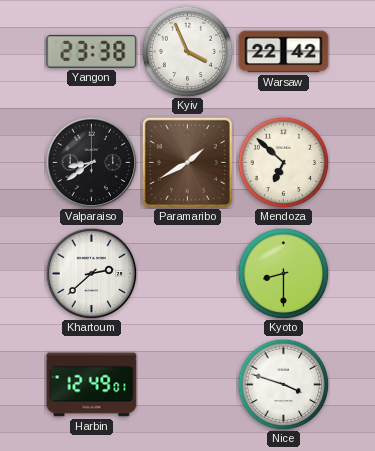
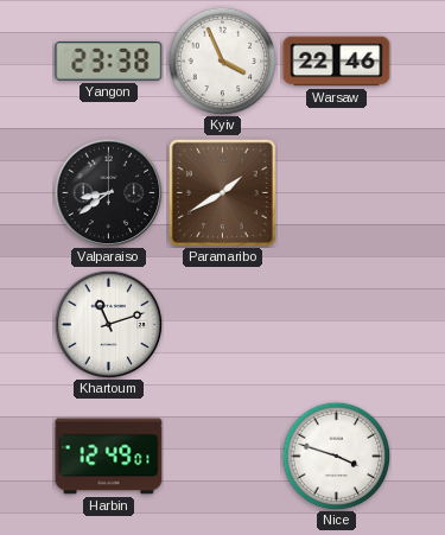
Warsaw: 22:42 -> 22:46
Mendoza: 6:52 -> none
Khartoum: 2:38 -> 11:12
Kyoto: 8:30 -> none
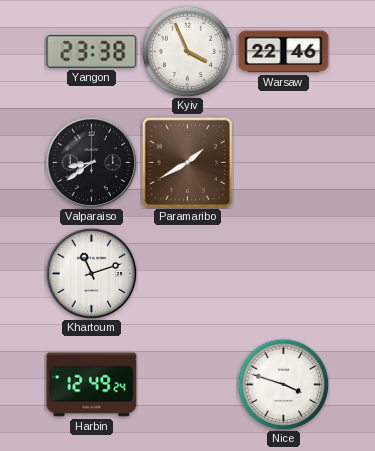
Harbin: 12:49:01 -> 12:49:24
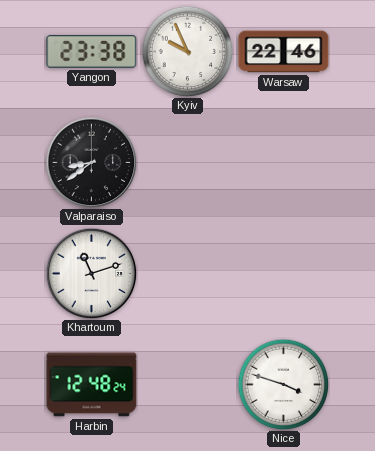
Kyiv: 3:56 -> 9:56
Paramaribo: 1:40 -> none
Harbin: 12:49 -> 12:48
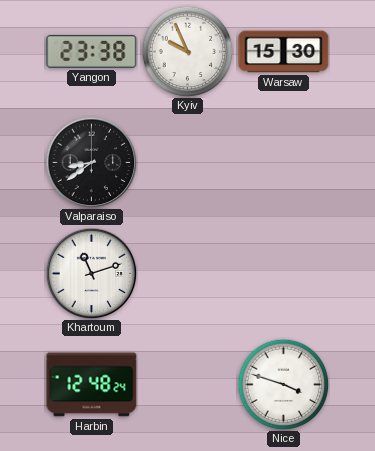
Warsaw: 22:46 -> 15:30
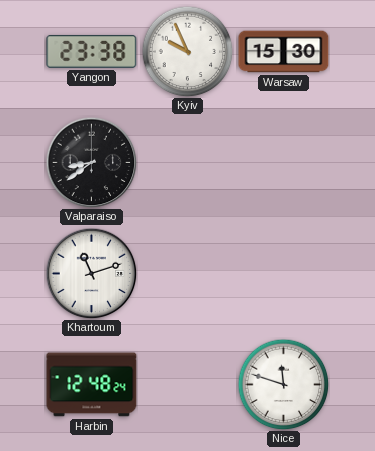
Nice: 3:48 -> 11:48
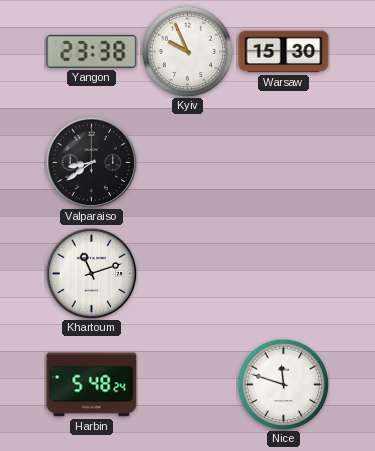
Harbin: 12:48 -> 5:48
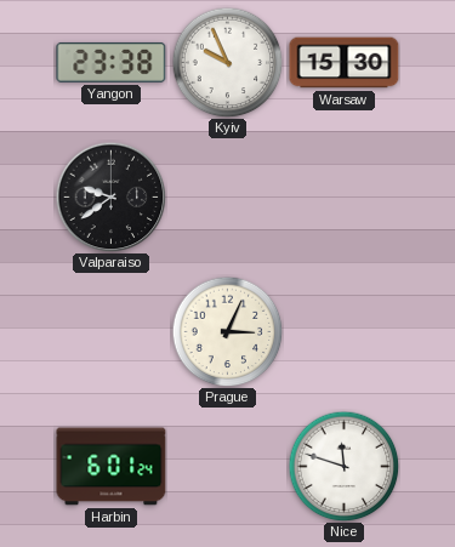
Valparaiso: 8:39 -> 9:39
Khartoum: 11:12 -> none
Prague: none -> 3:04
Harbin: 5:48 -> 6:01
